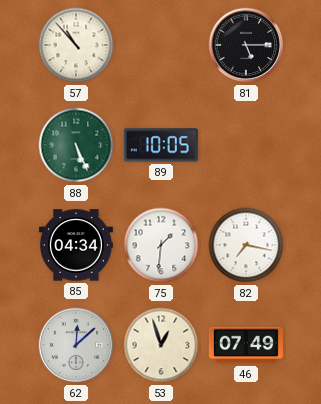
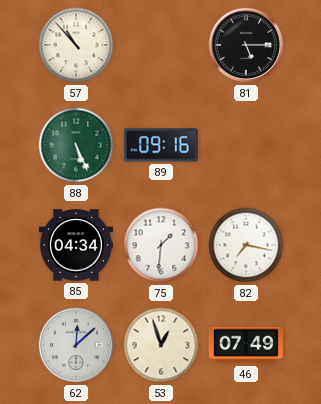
89: 10:05 -> 09:16
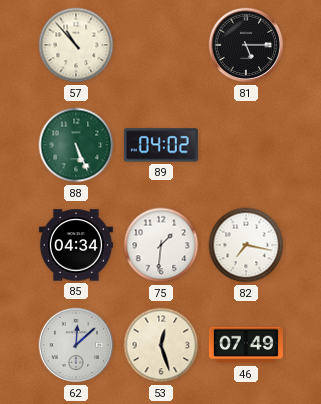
89: 09:16 -> 04:02
53: 12:57 -> 12:27
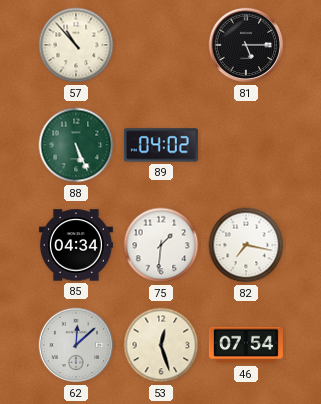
46: 07:49 -> 07:54
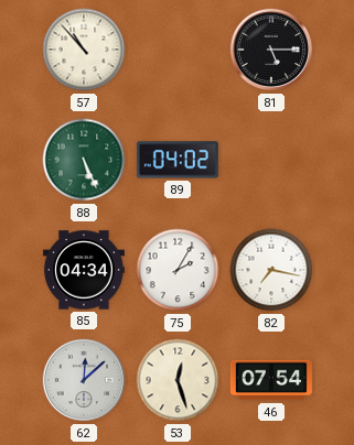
75: 1:31 -> 2:05
